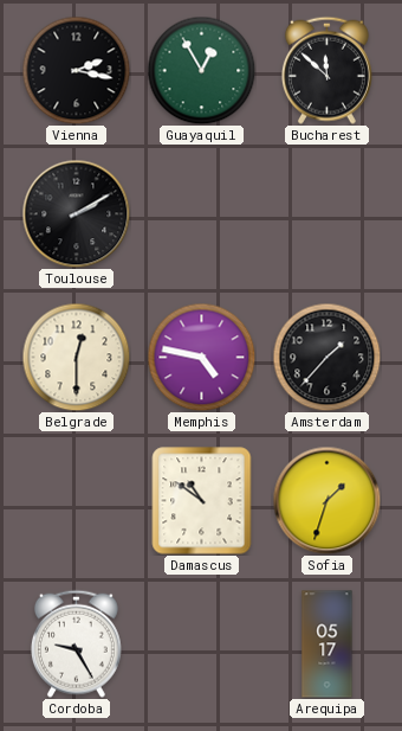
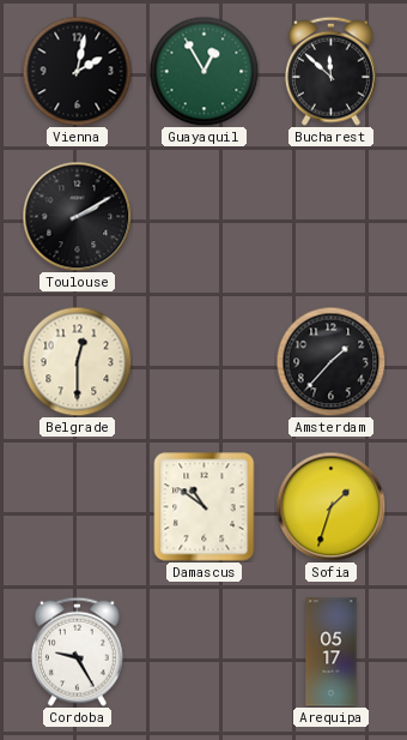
Vienna: 2:17 -> 2:02
Memphis: 4:47 -> none
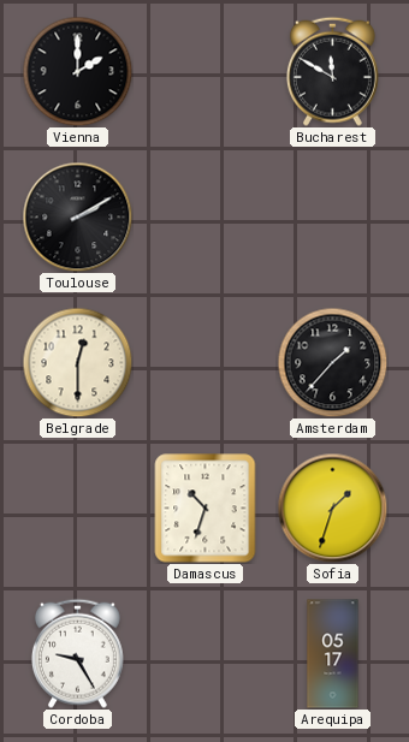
Vienna: 2:02 -> 2:00
Guayaquil: 12:55 -> none
Bucharest: 11:52 -> 11:50
Damascus: 10:51 -> 10:33
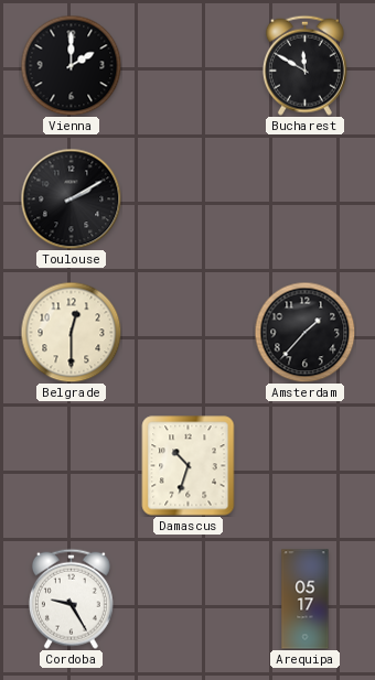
Sofia: 1:33 -> none
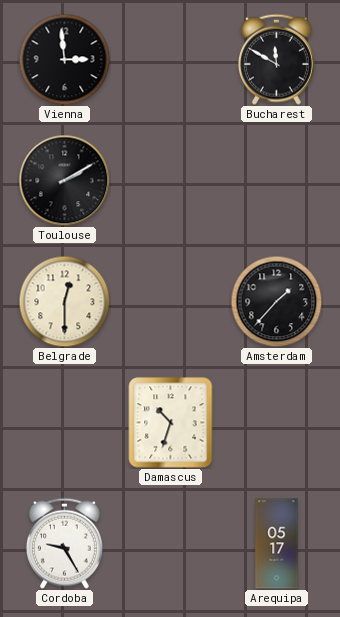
Vienna: 2:00 -> 2:59
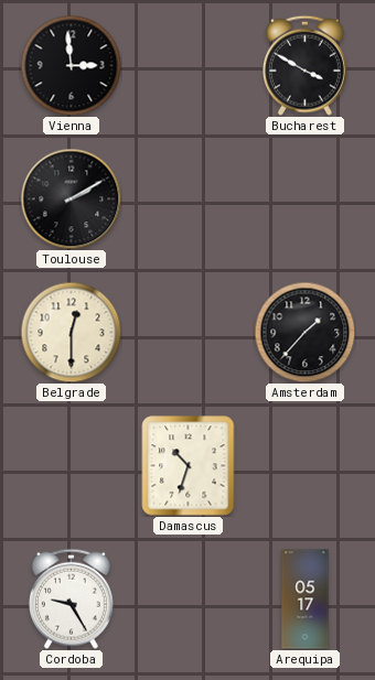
Bucharest: 11:50 -> 3:50
